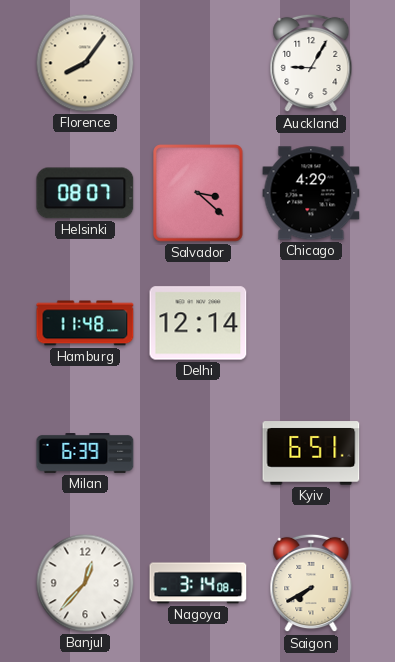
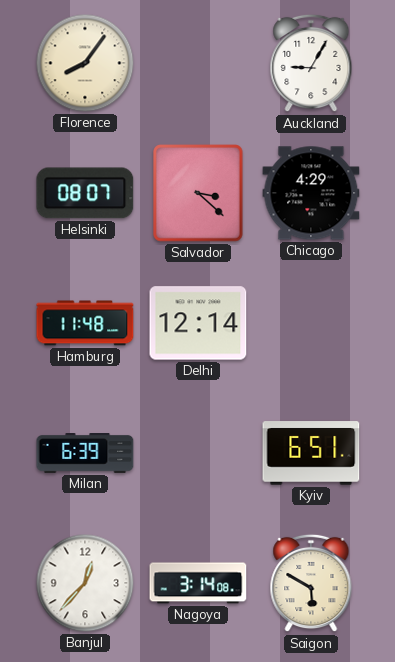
Saigon: 7:40 -> 5:50
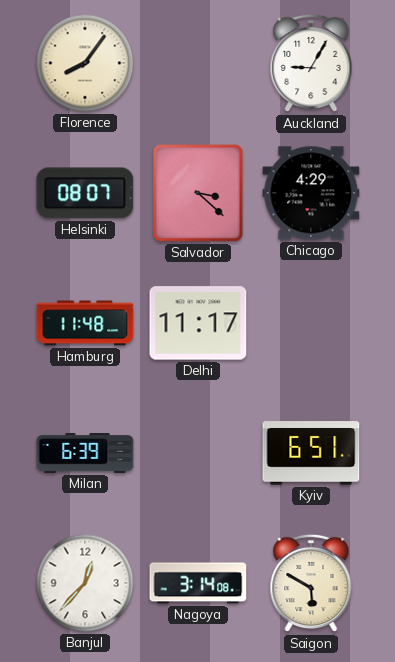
Delhi: 12:14 -> 11:17
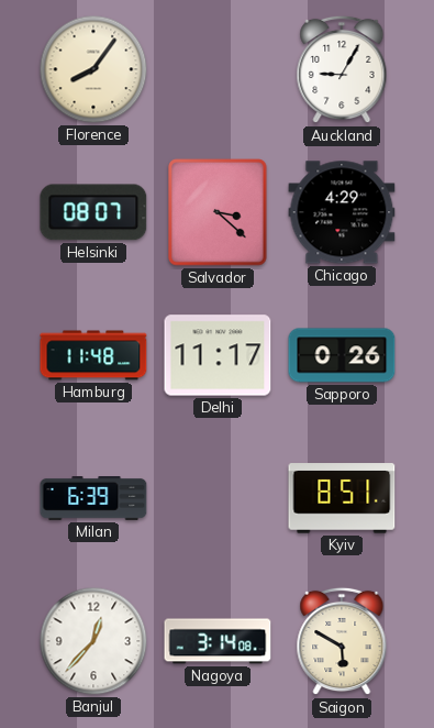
Sapporo: none -> 0:26
Kyiv: 6:51 -> 8:51
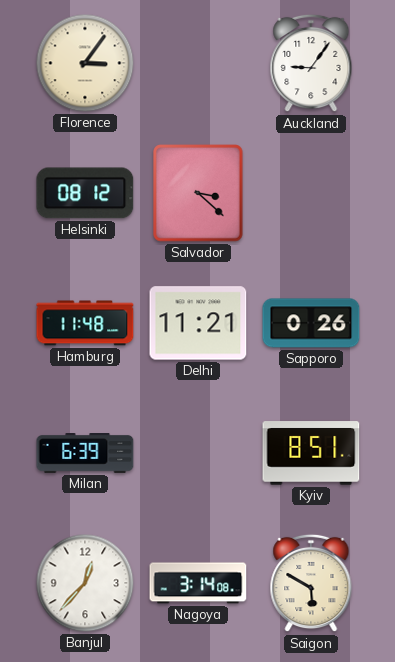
Florence: 8:06 -> 3:06
Auckland: 9:05 -> 9:06
Helsinki: 08:07 -> 08:12
Chicago: 4:29 -> none
Delhi: 11:17 -> 11:21
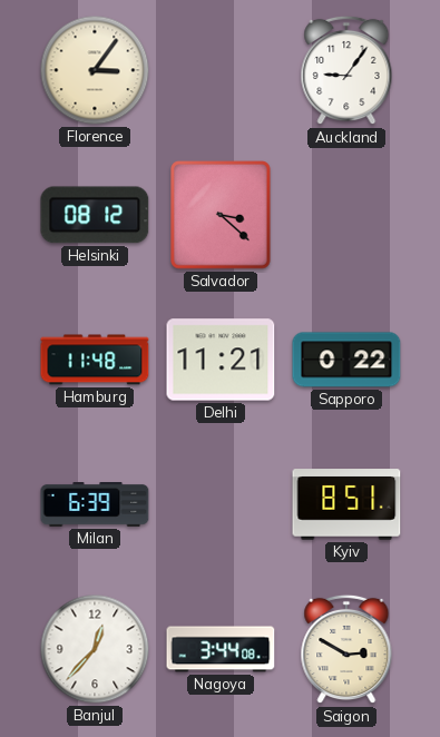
Sapporo: 0:26 -> 0:22
Nagoya: 3:14 -> 3:44
Saigon: 5:50 -> 2:50
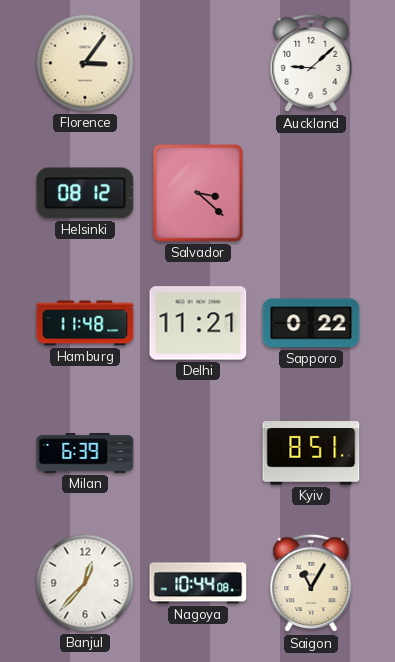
Auckland: 9:06 -> 9:08
Nagoya: 3:44 -> 10:44
Saigon: 2:50 -> 11:05
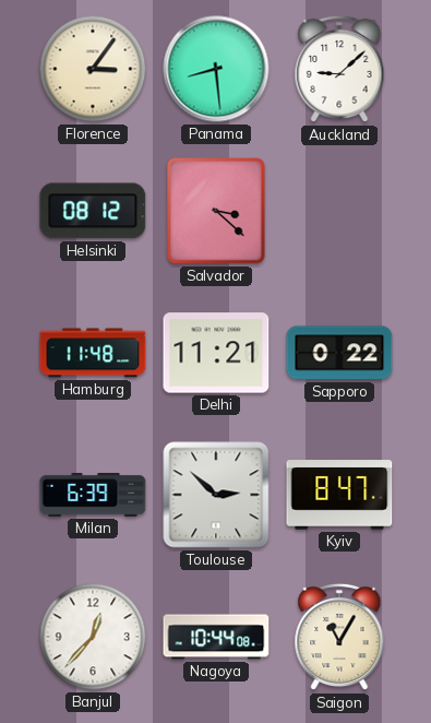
Panama: none -> 8:29
Toulouse: none -> 2:52
Kyiv: 8:51 -> 8:47
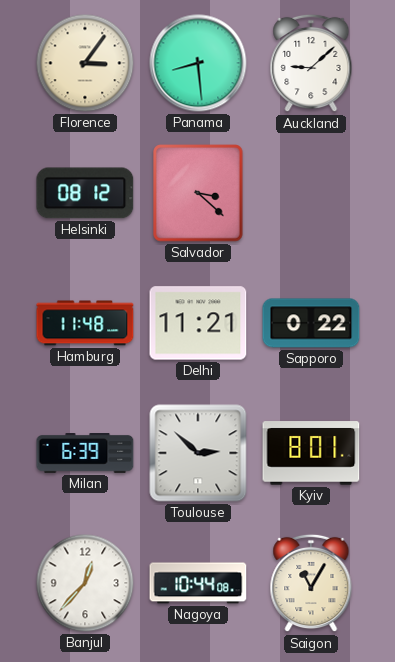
Kyiv: 8:47 -> 8:01
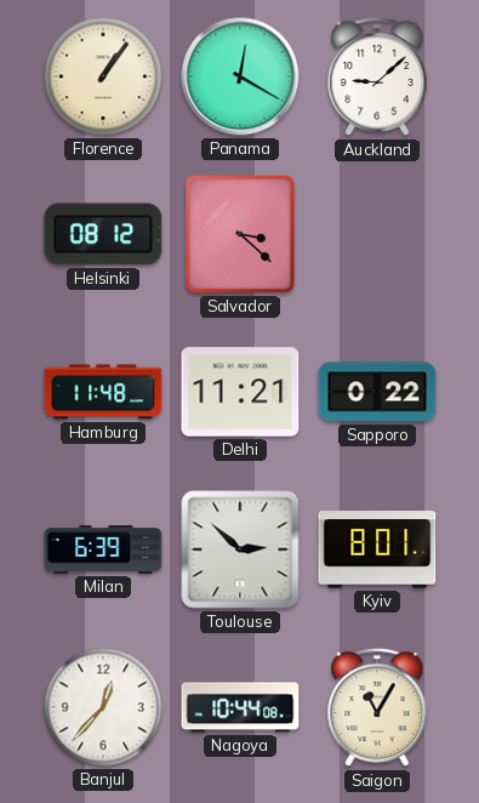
Florence: 3:06 -> 1:06
Panama: 8:29 -> 12:20
